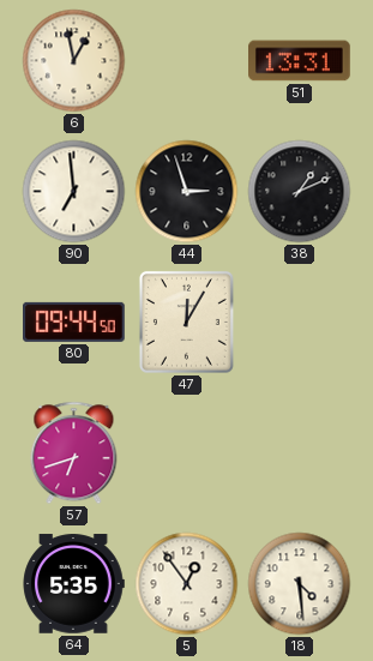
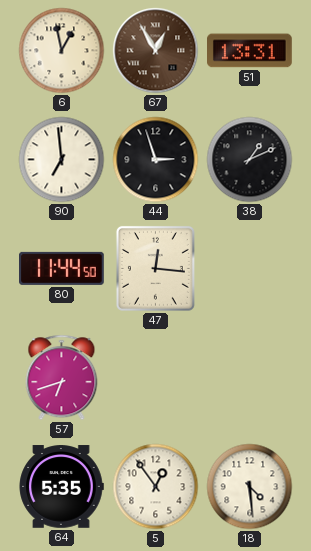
67: none -> 12:55
80: 09:44 -> 11:44
47: 12:05 -> 12:16
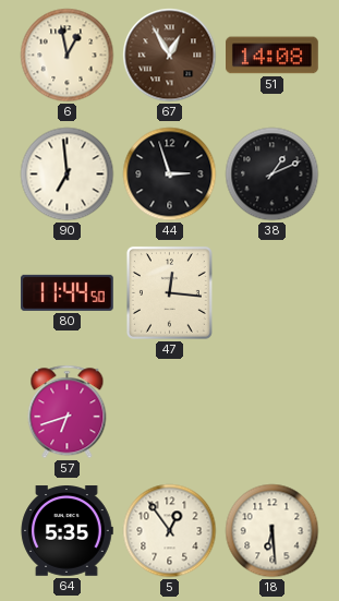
51: 13:31 -> 14:08
18: 4:29 -> 6:29
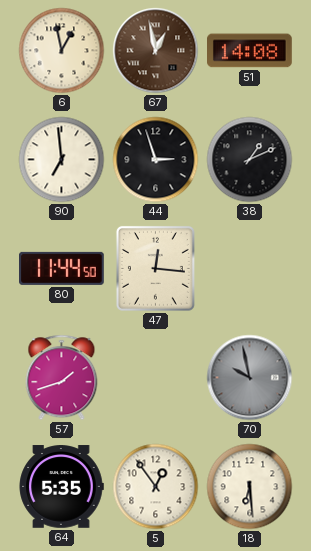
67: 12:55 -> 12:58
57: 6:42 -> 1:42
70: none -> 9:58
